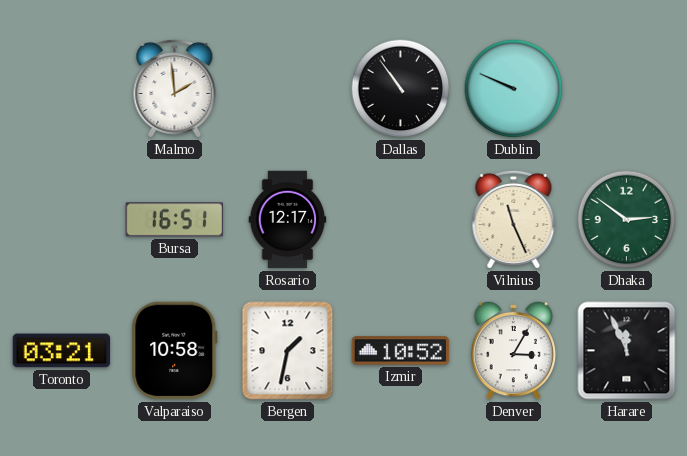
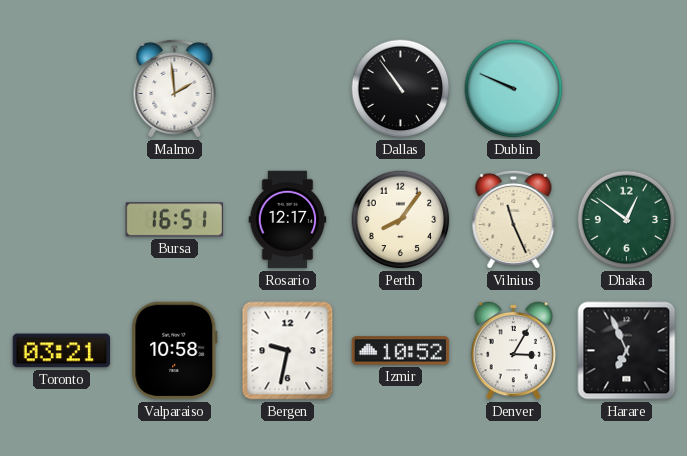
Perth: none -> 8:06
Dhaka: 2:51 -> 12:51
Bergen: 1:32 -> 9:32
Harare: 11:56 -> 6:56
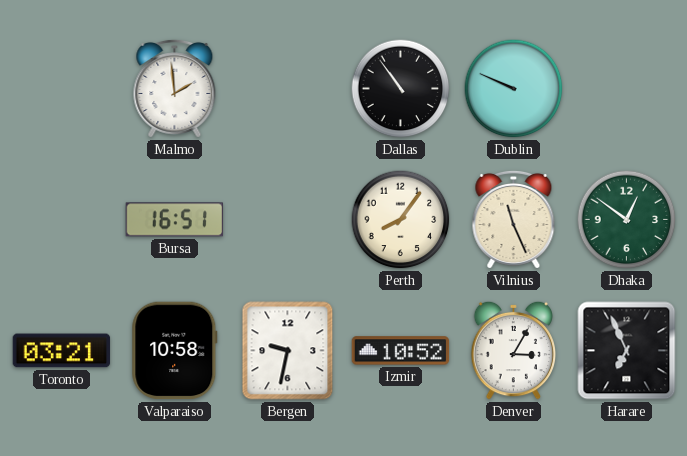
Rosario: 12:17 -> none
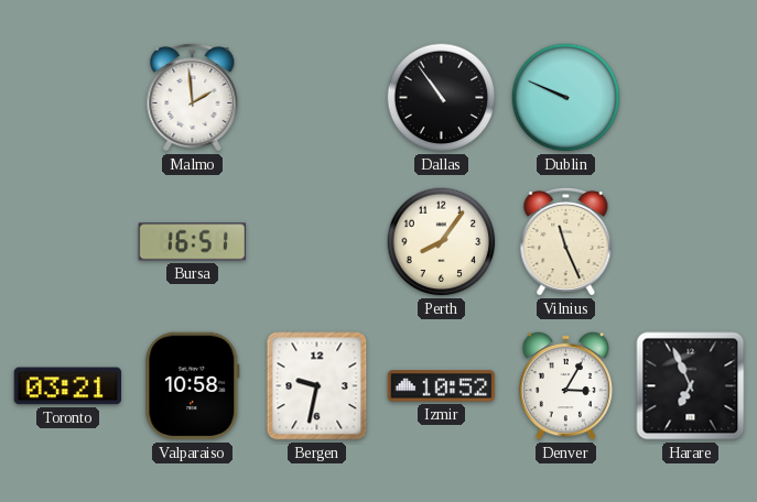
Dhaka: 12:51 -> none
